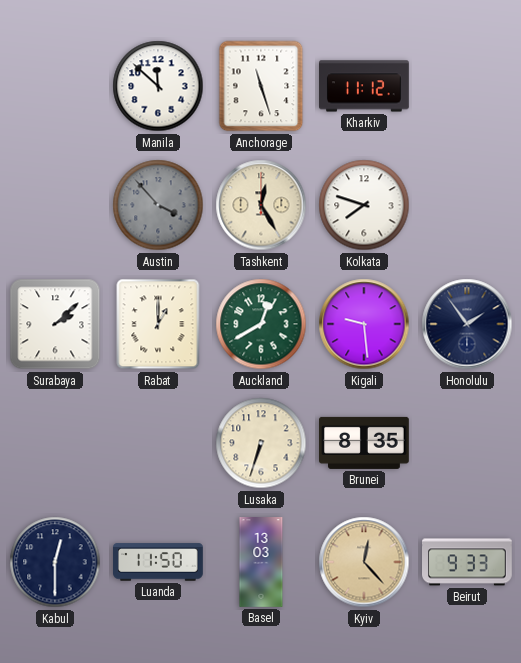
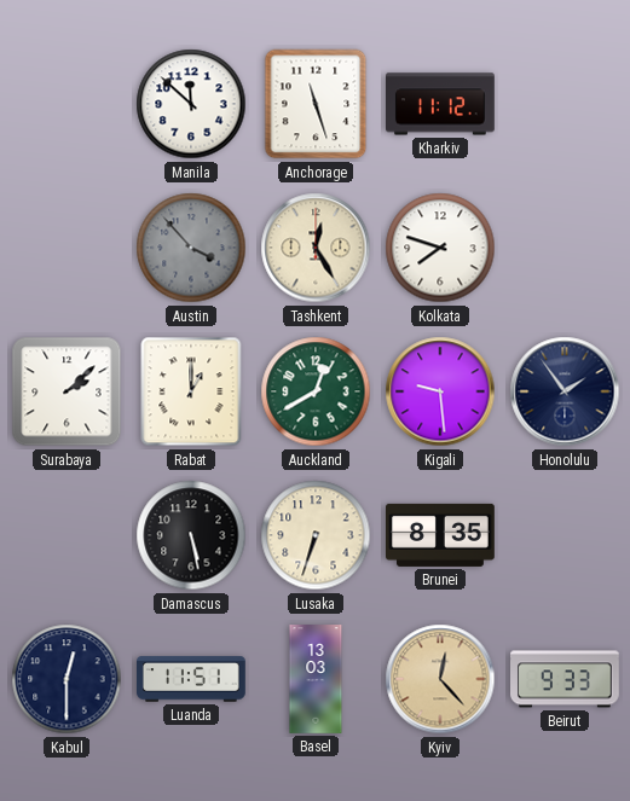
Damascus: none -> 5:28
Luanda: 11:50 -> 11:51
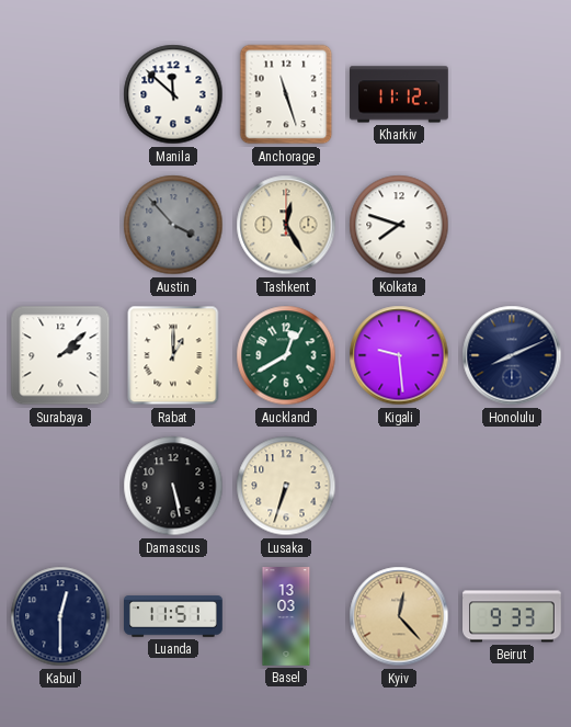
Honolulu: 1:54 -> 8:11
Brunei: 8:35 -> none
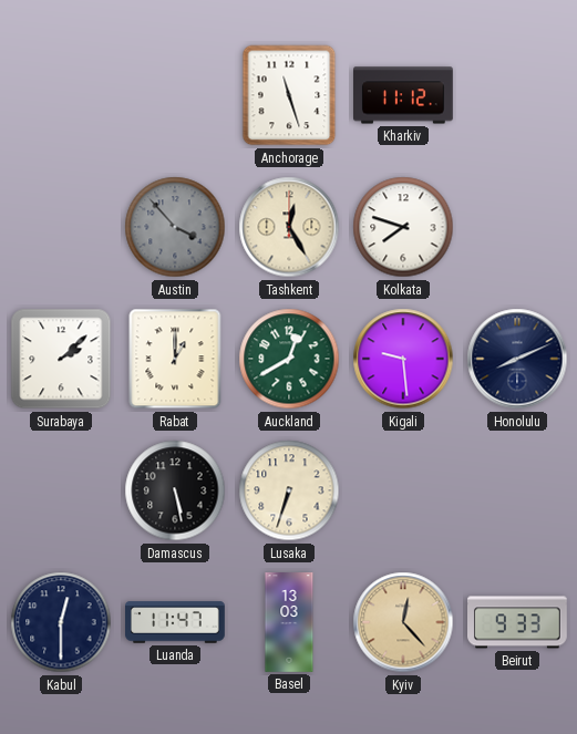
Manila: 11:52 -> none
Luanda: 11:51 -> 11:47
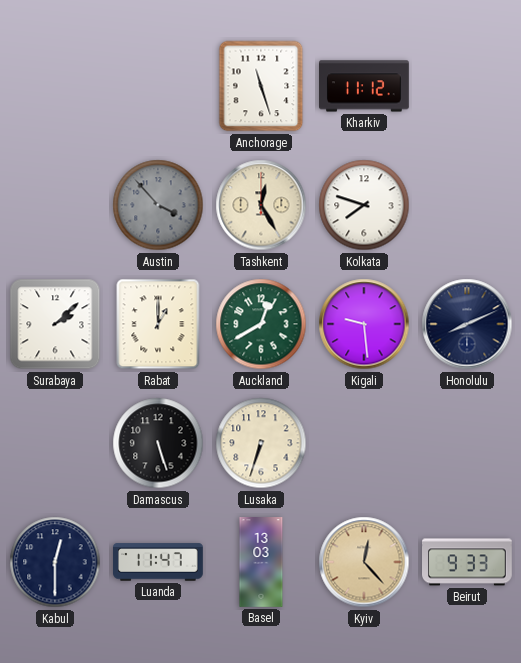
Damascus: 5:28 -> 5:27
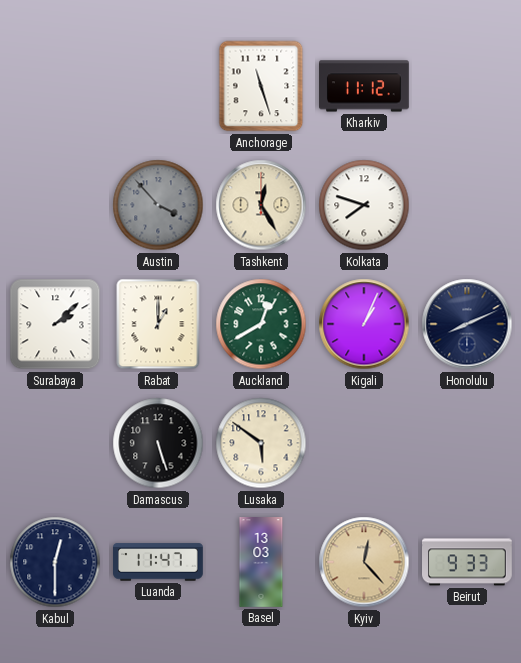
Kigali: 9:29 -> 1:04
Lusaka: 6:33 -> 5:51
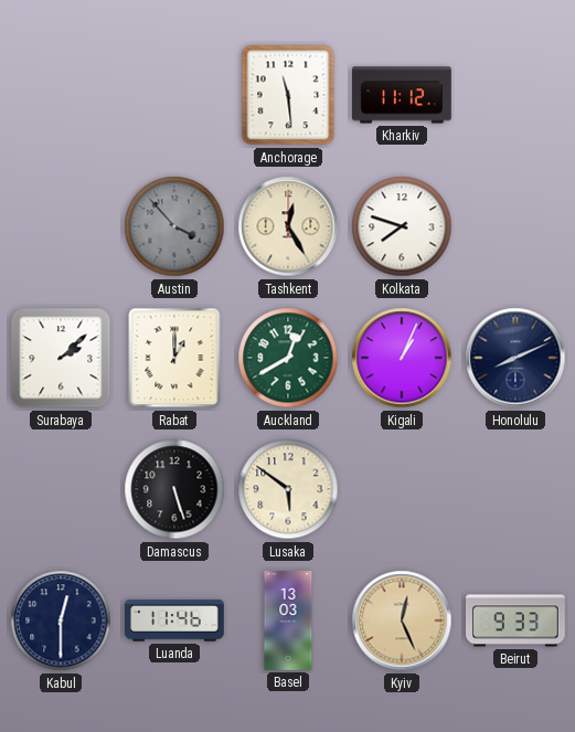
Anchorage: 11:27 -> 11:29
Luanda: 11:47 -> 11:46
Kyiv: 12:23 -> 12:26
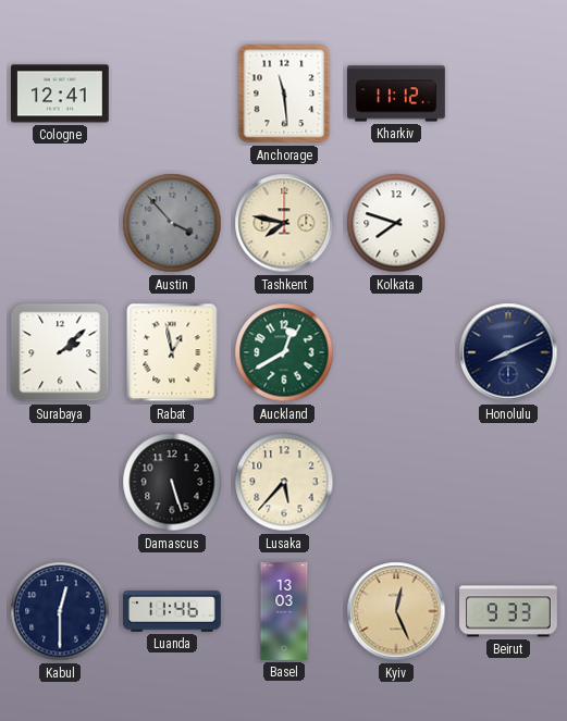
Cologne: none -> 12:41
Tashkent: 12:25 -> 7:47
Rabat: 1:00 -> 12:58
Kigali: 1:04 -> none
Lusaka: 5:51 -> 5:37
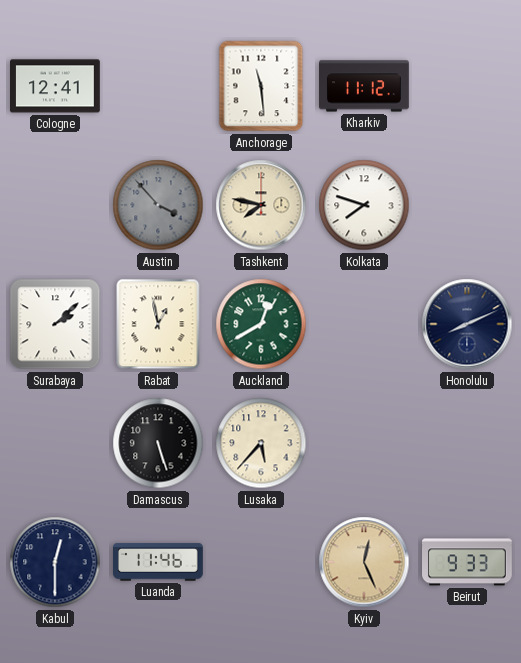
Basel: 13:03 -> none
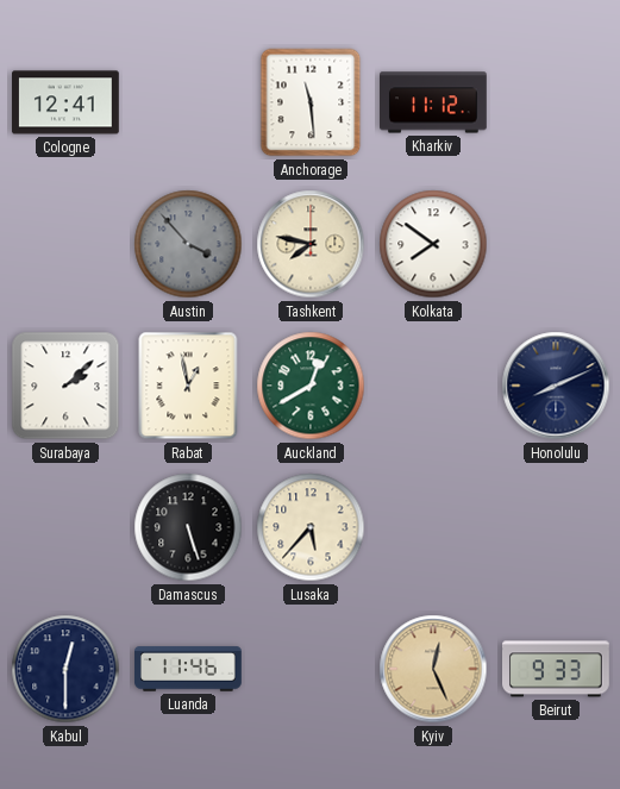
Kolkata: 7:48 -> 7:51
